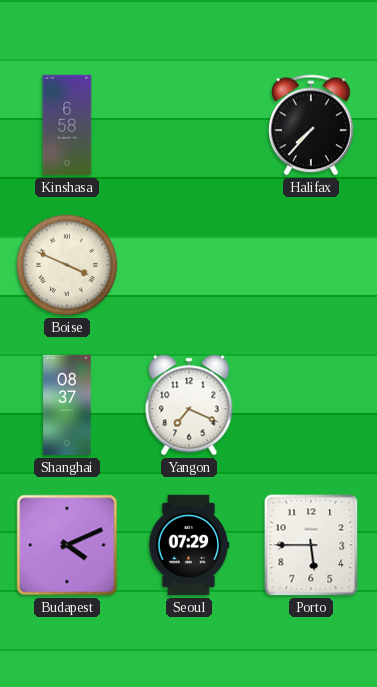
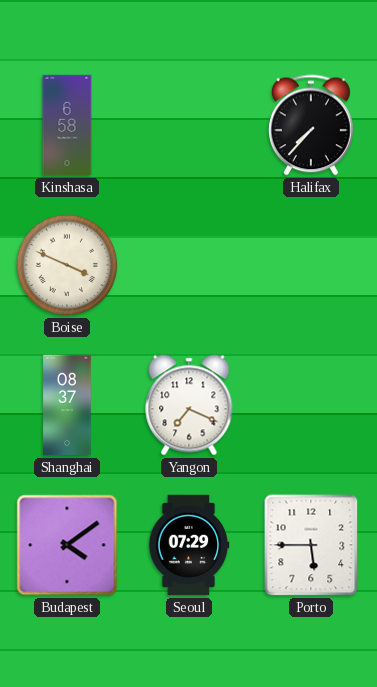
Budapest: 4:11 -> 4:09
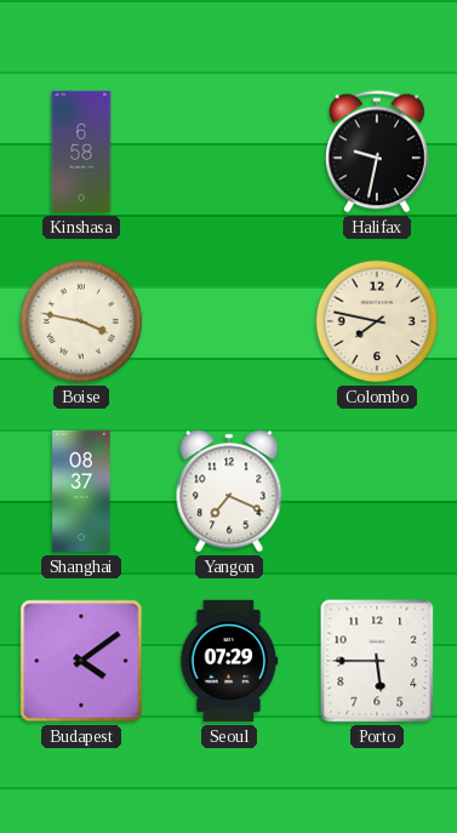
Halifax: 7:37 -> 9:32
Boise: 3:49 -> 3:47
Colombo: none -> 7:47
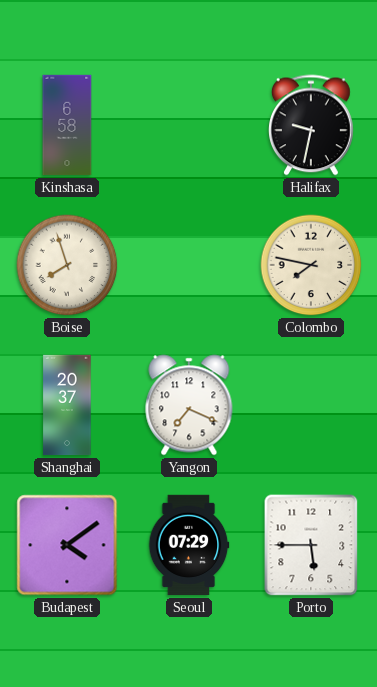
Boise: 3:47 -> 7:57
Shanghai: 08:37 -> 20:37
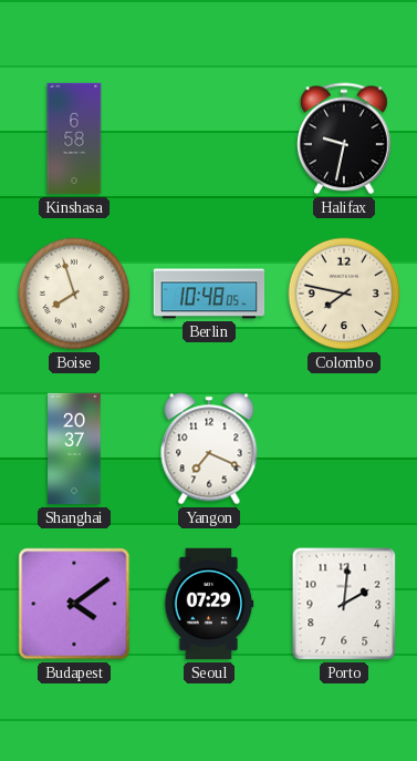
Berlin: none -> 10:48
Porto: 5:45 -> 2:01
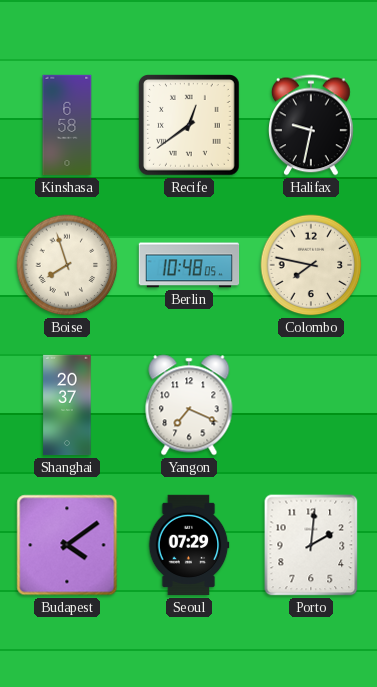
Recife: none -> 12:39
